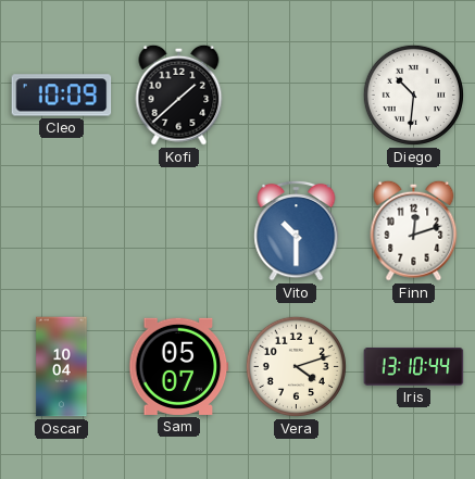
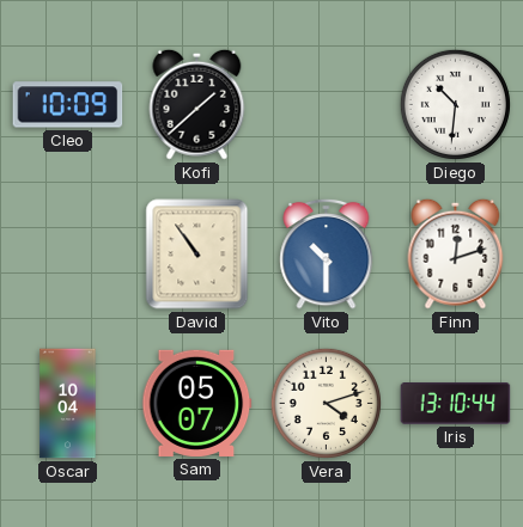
David: none -> 10:54
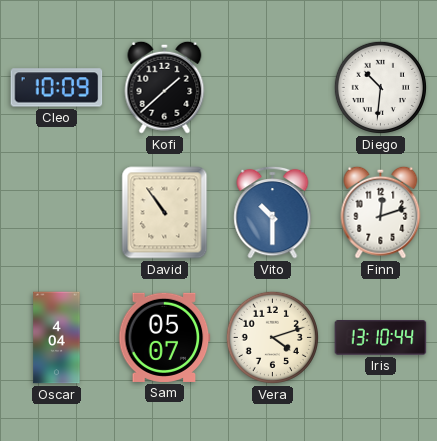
Oscar: 10:04 -> 4:04
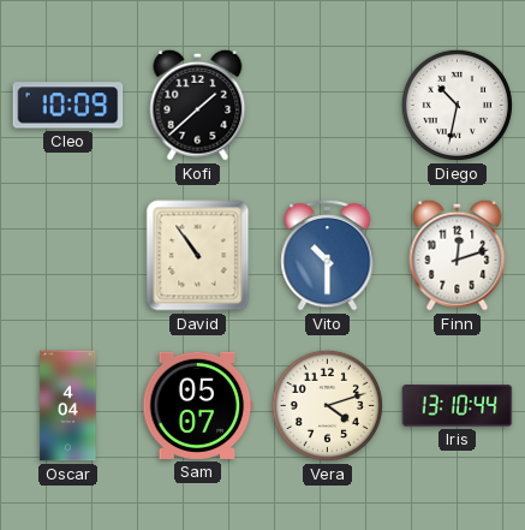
Diego: 10:31 -> 10:32
